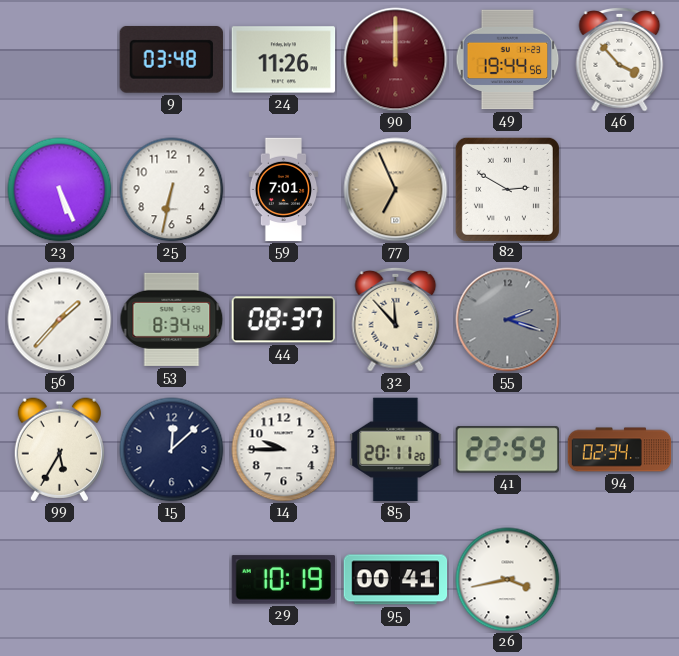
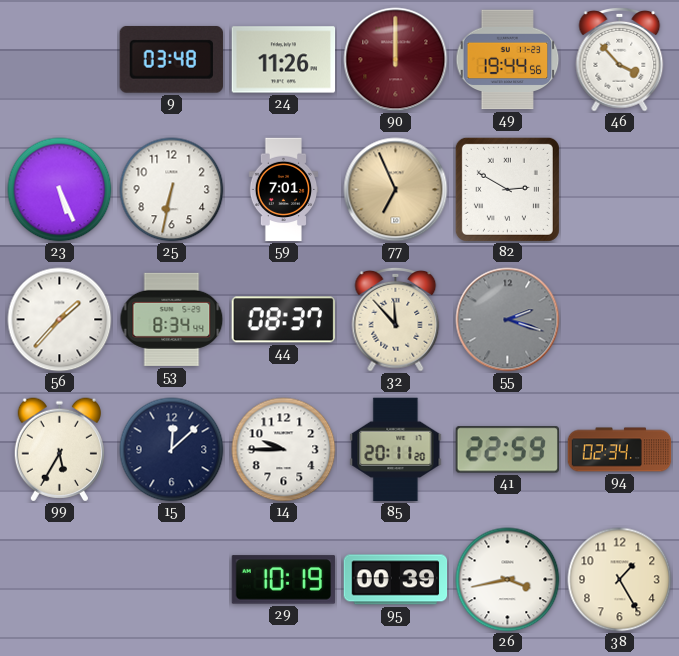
95: 00:41 -> 00:39
38: none -> 1:25
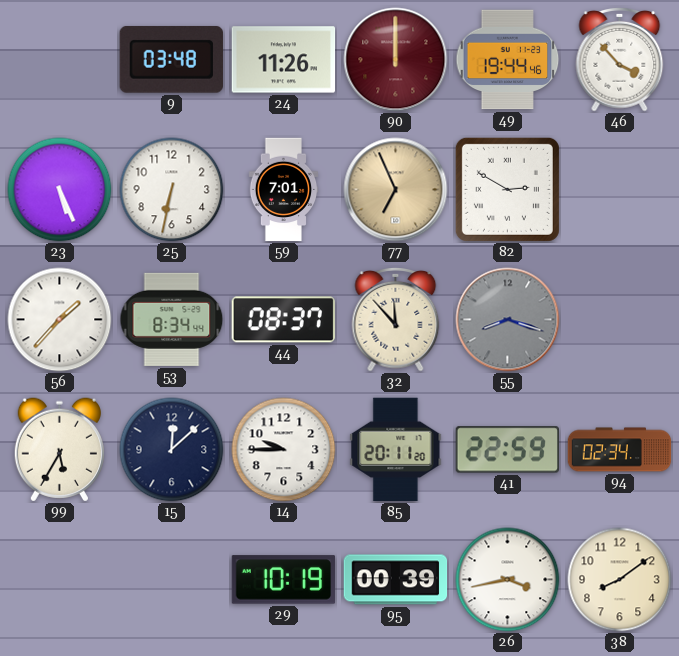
49: 19:44:56 -> 19:44:46
55: 2:18 -> 8:18
38: 1:25 -> 8:09
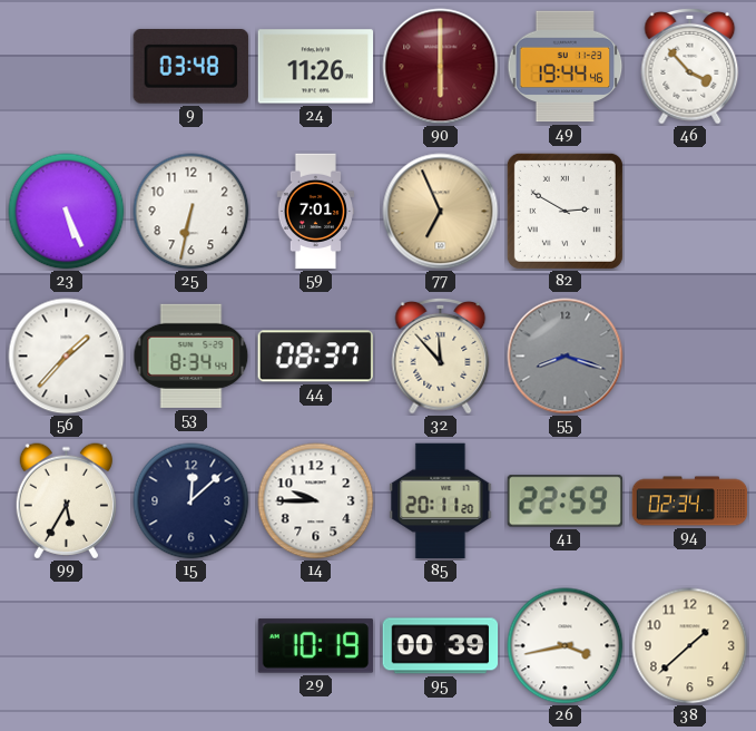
90: 12:00 -> 6:00
38: 8:09 -> 1:38
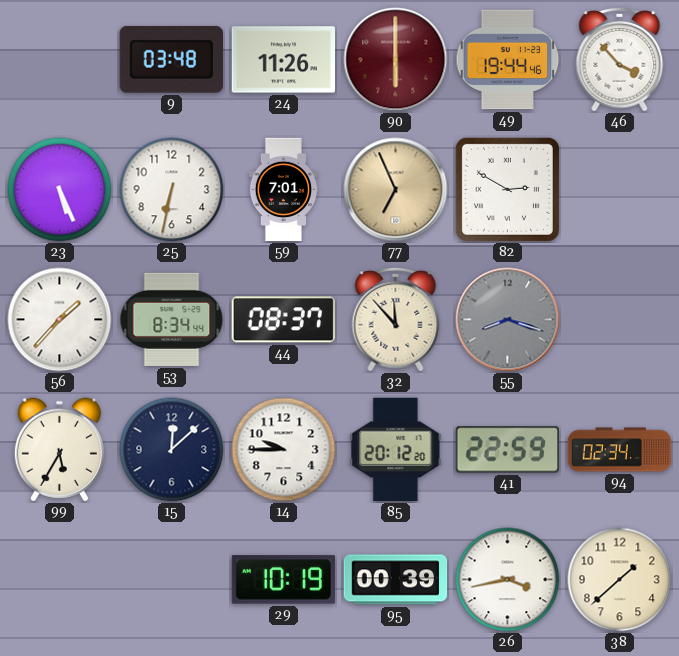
85: 20:11 -> 20:12
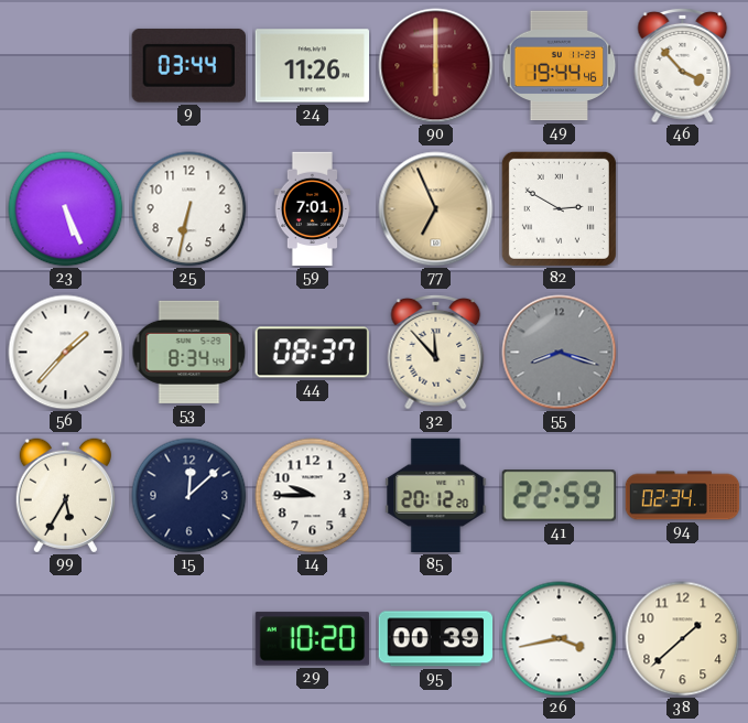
9: 03:48 -> 03:44
29: 10:19 -> 10:20
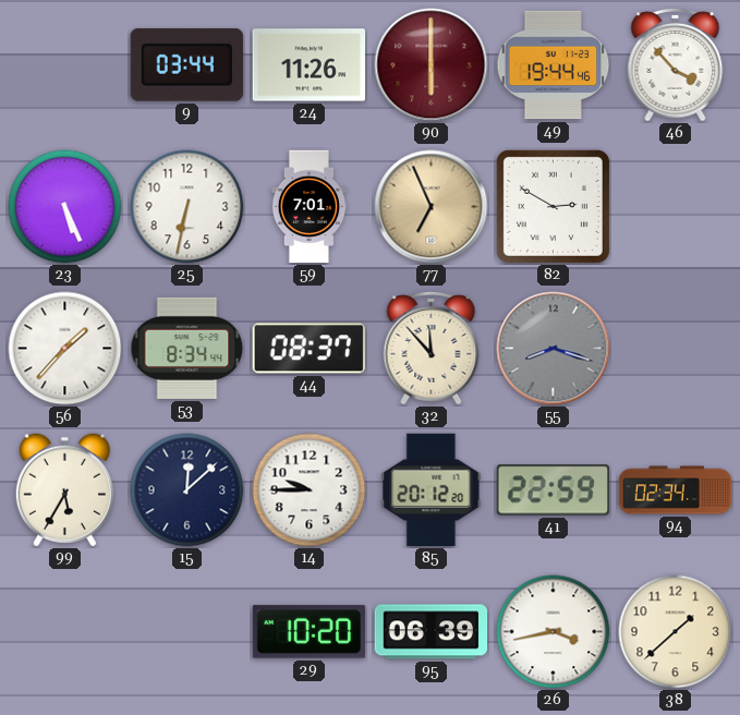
95: 00:39 -> 06:39
